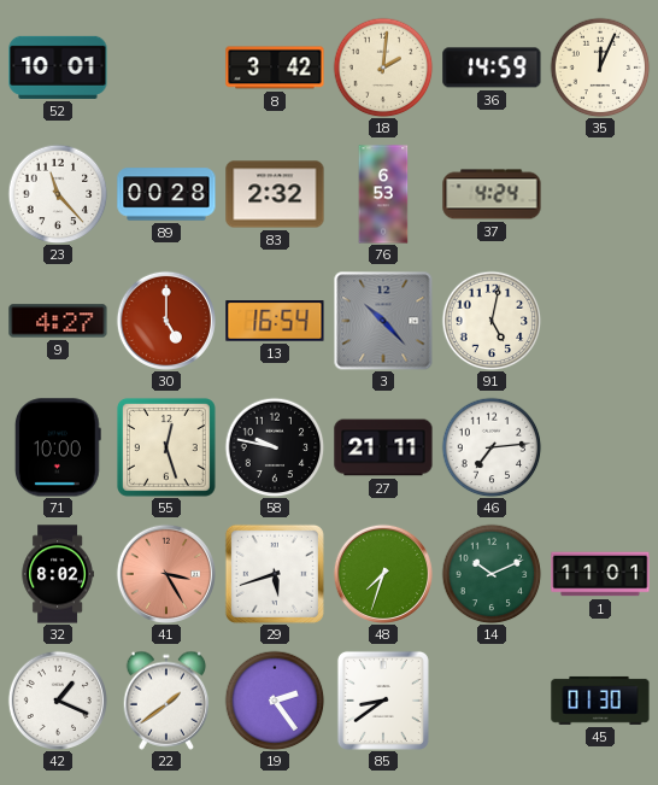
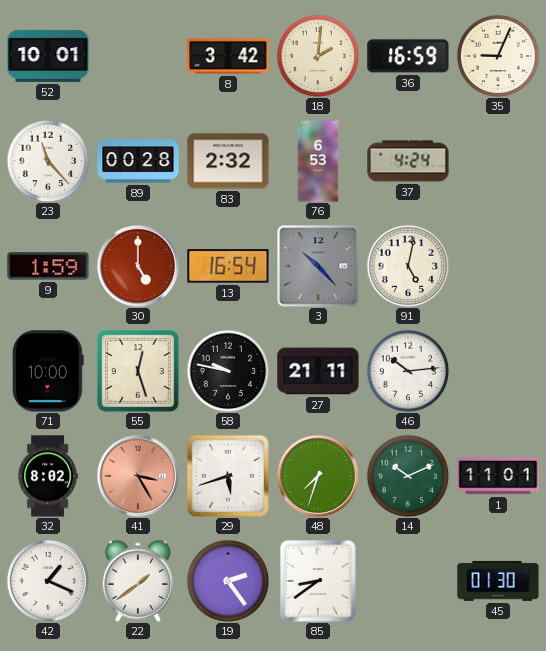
36: 14:59 -> 16:59
35: 12:04 -> 9:04
9: 4:27 -> 1:59
46: 7:14 -> 10:14
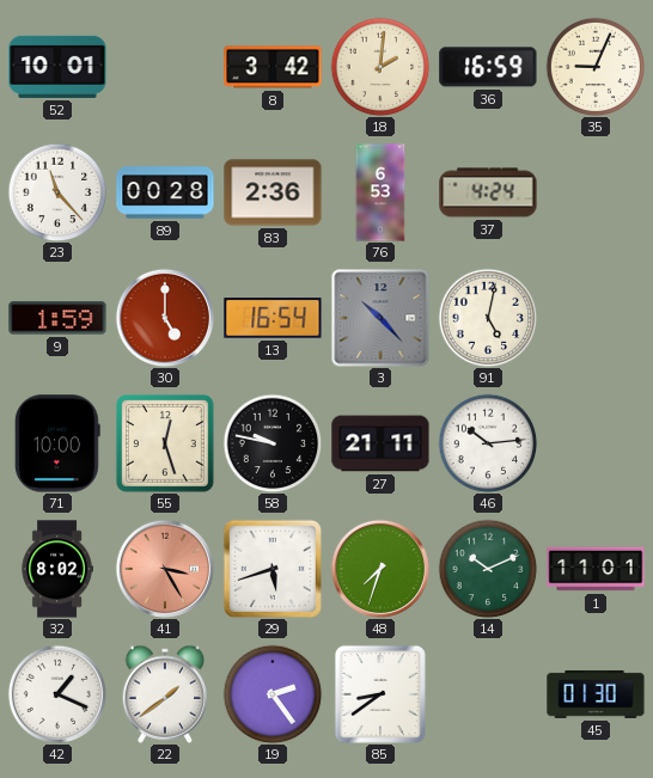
83: 2:32 -> 2:36
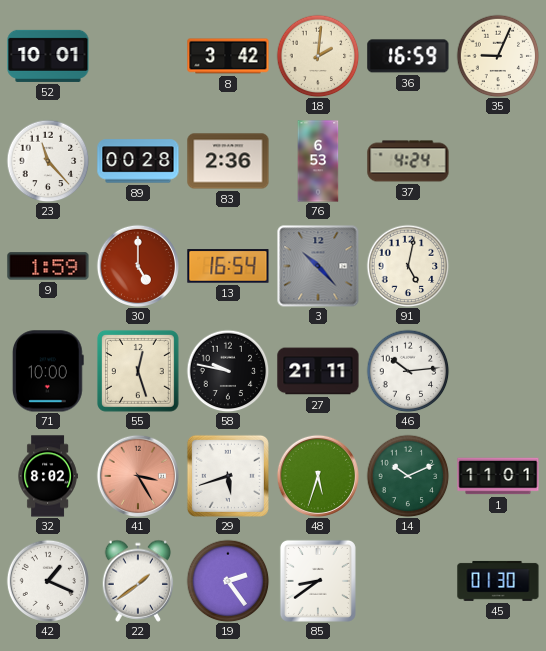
48: 7:33 -> 5:33
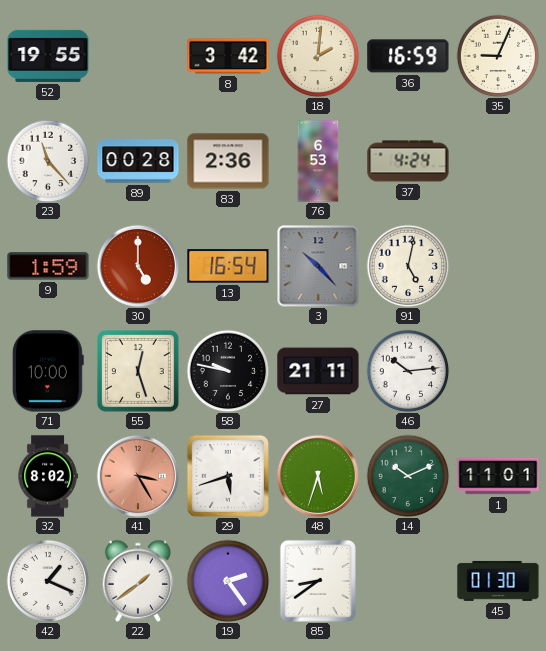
52: 10:01 -> 19:55
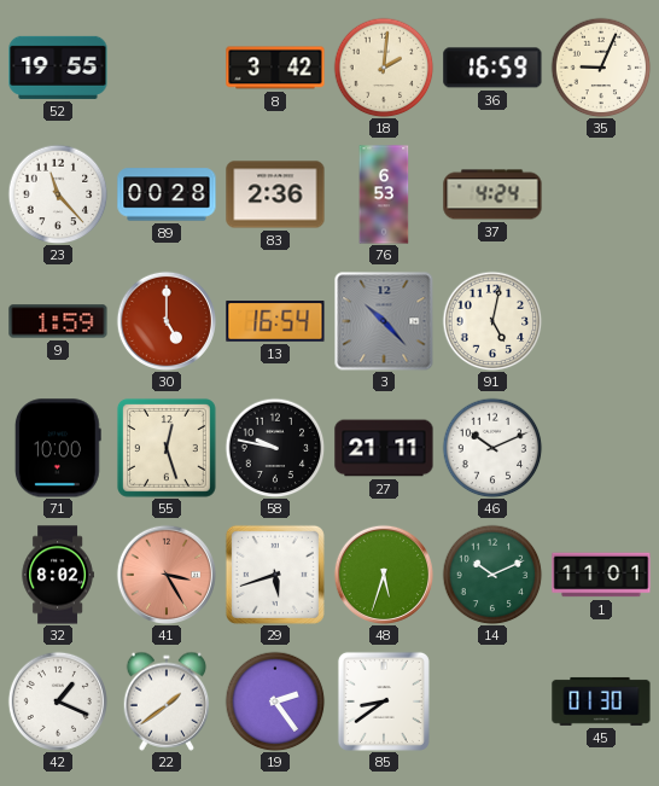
46: 10:14 -> 10:11
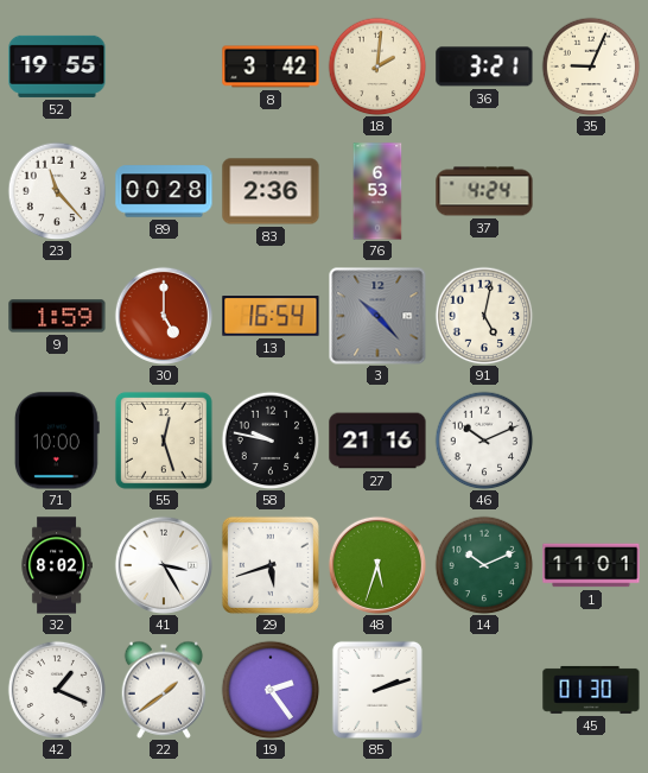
36: 16:59 -> 3:21
27: 21:11 -> 21:16
41 dial: salmon -> white
85: 8:39 -> 2:12
